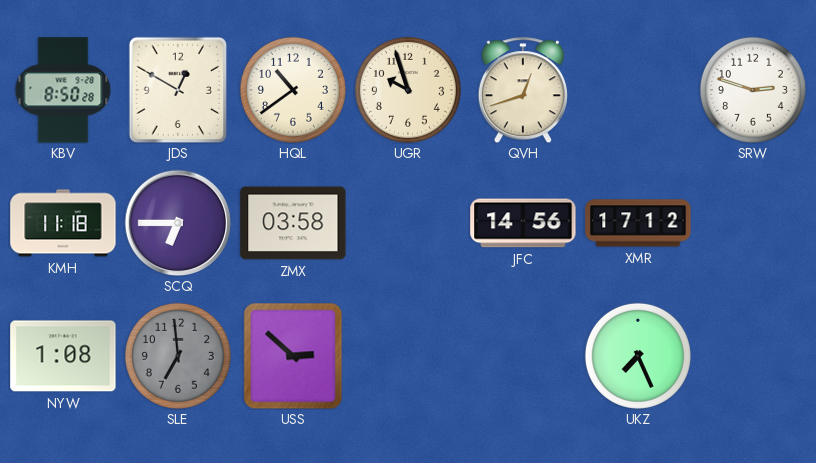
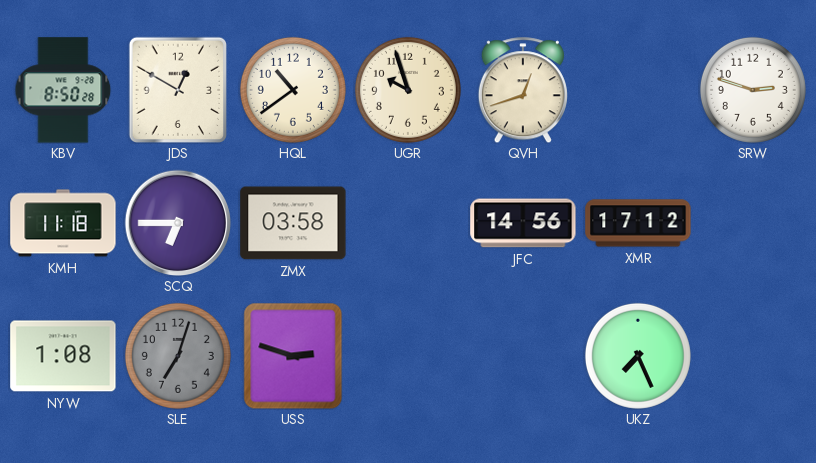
SLE: 6:59 -> 7:03
USS: 2:52 -> 2:48
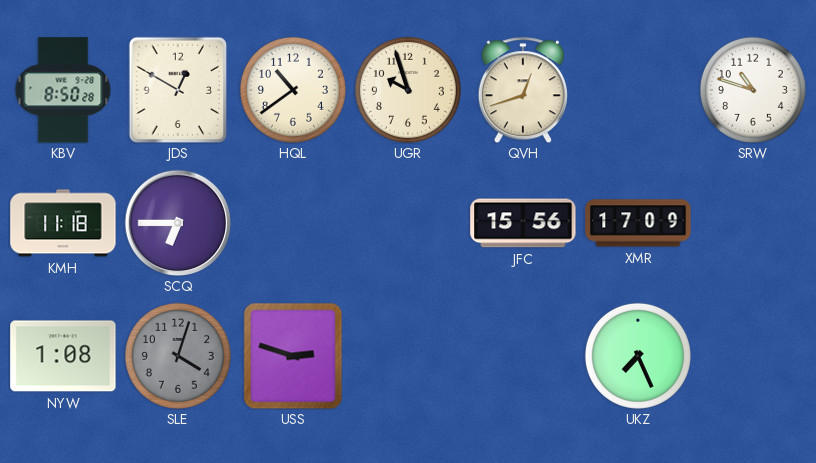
SRW: 2:48 -> 10:48
ZMX: 03:58 -> none
JFC: 14:56 -> 15:56
XMR: 17:12 -> 17:09
SLE: 7:03 -> 4:03
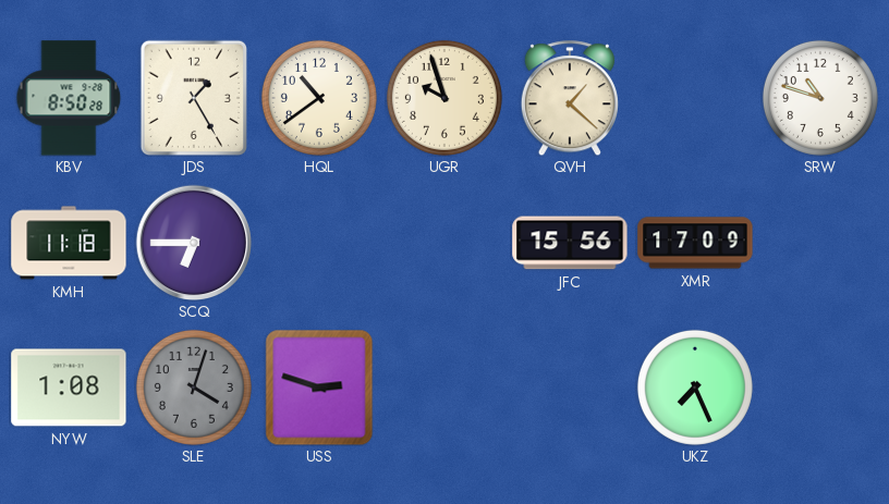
JDS: 12:50 -> 1:25
QVH: 12:42 -> 1:22
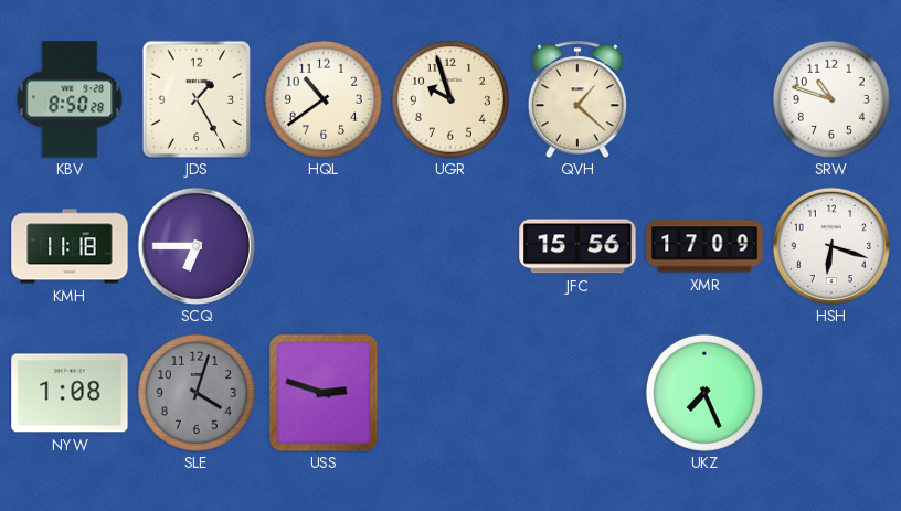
HSH: none -> 6:18
